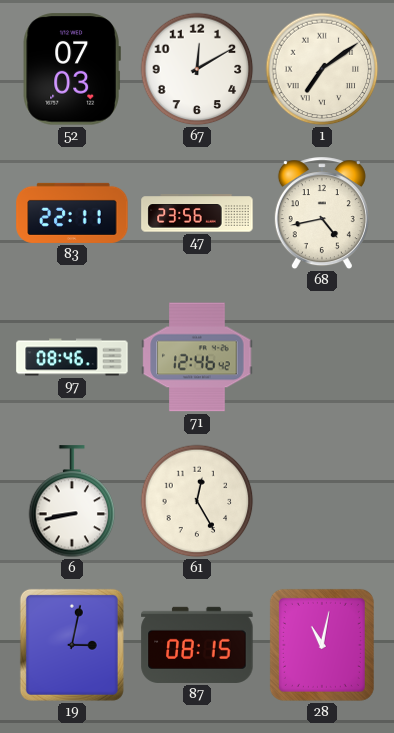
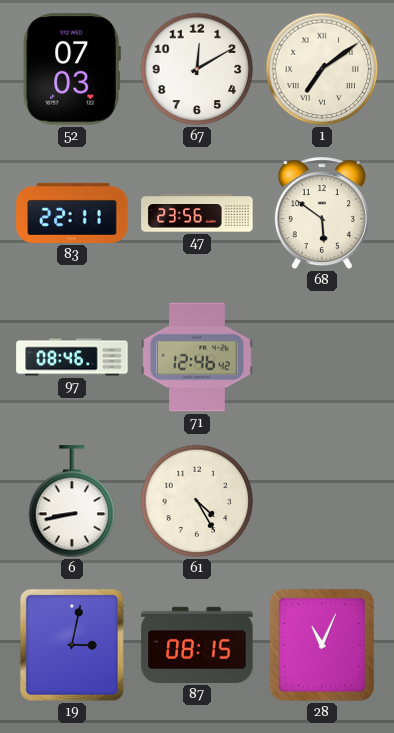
68: 4:43 -> 5:51
61: 12:25 -> 4:25
28: 11:02 -> 11:04
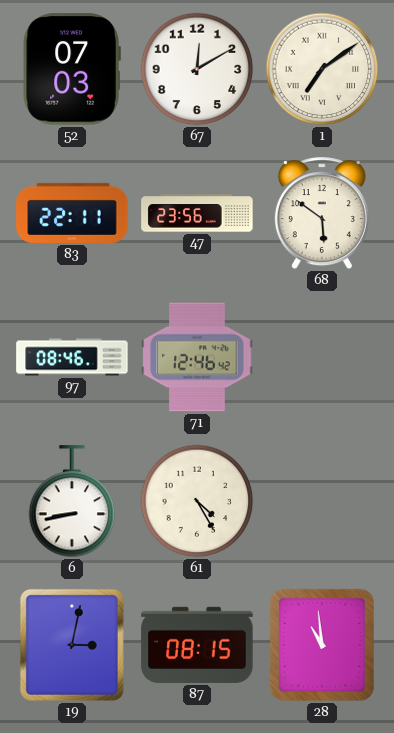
28: 11:04 -> 10:59
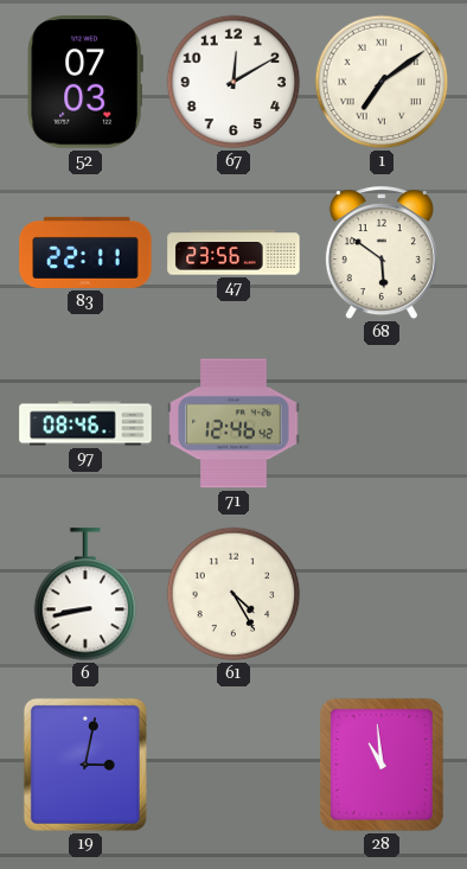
87: 08:15 -> none
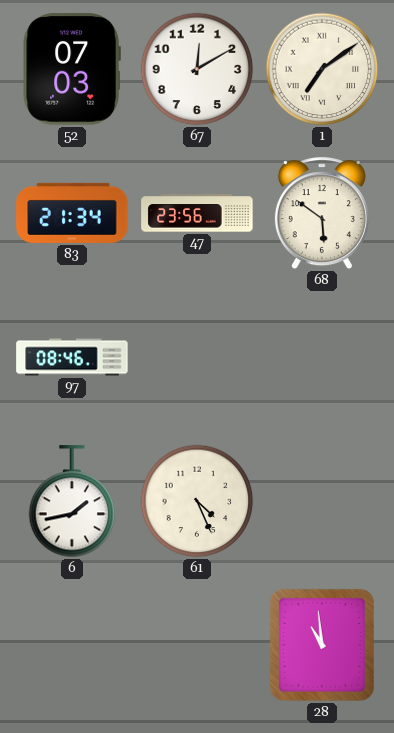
83: 22:11 -> 21:34
71: 12:46 -> none
6: 8:43 -> 1:43
61: 4:25 -> 4:26
19: 3:02 -> none
